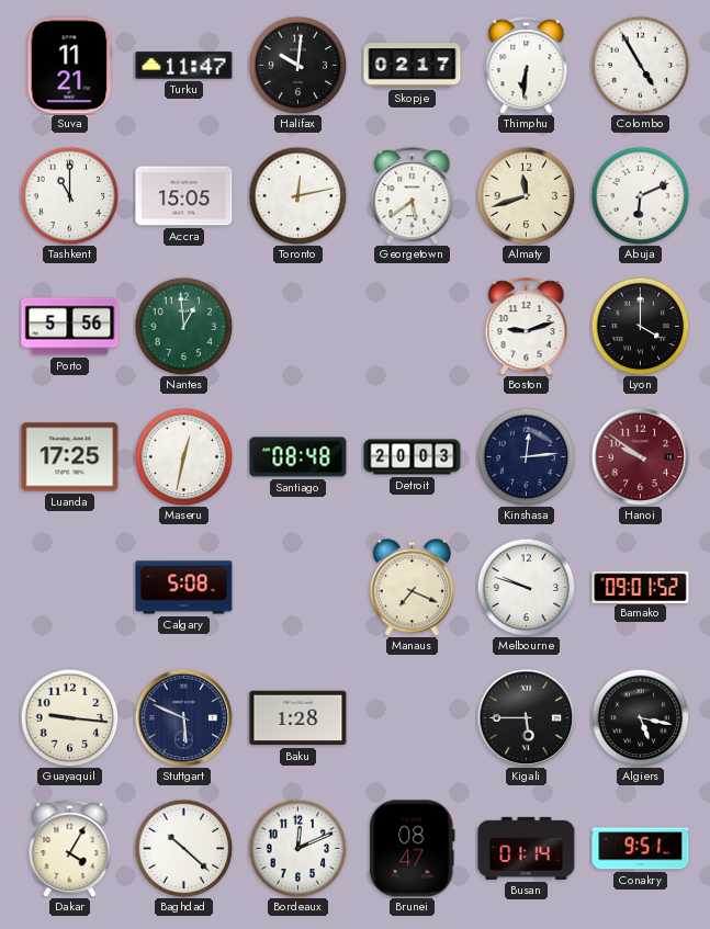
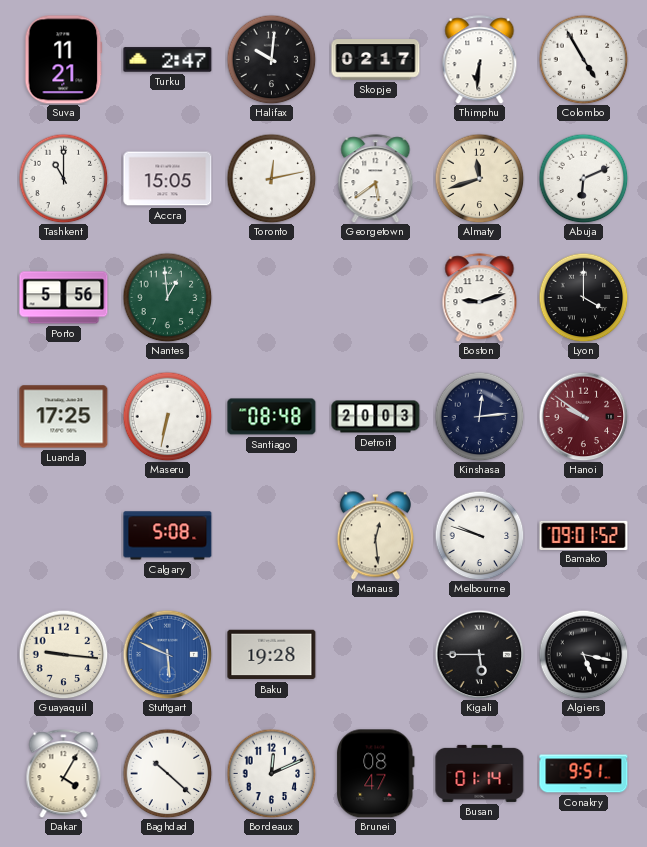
Turku: 11:47 -> 2:47
Maseru: 12:32 -> 6:32
Manaus: 7:19 -> 12:29
Stuttgart dial: navy -> blue
Baku: 1:28 -> 19:28
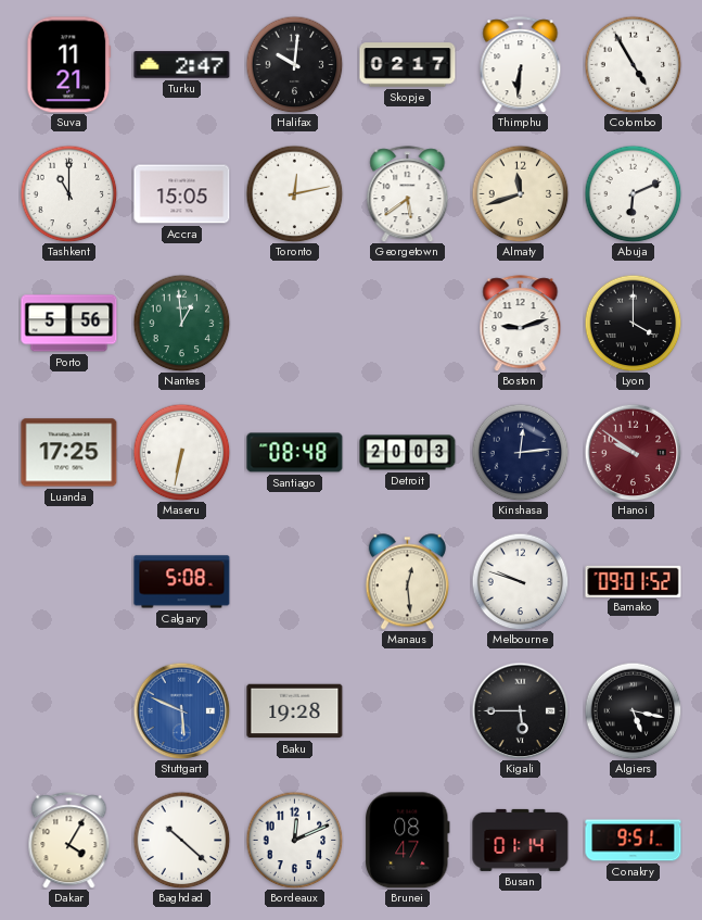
Guayaquil: 9:16 -> none
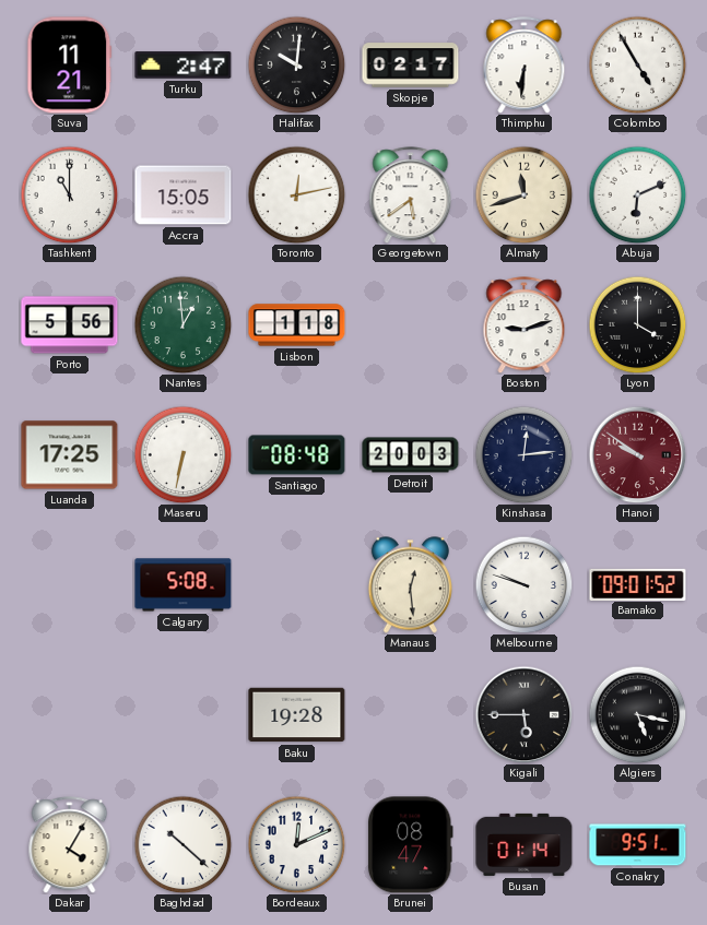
Lisbon: none -> 1:18
Stuttgart: 5:49 -> none
